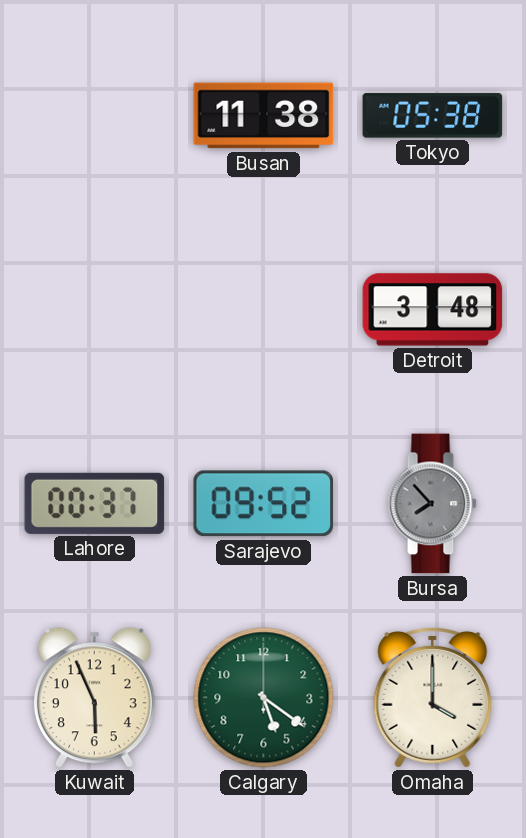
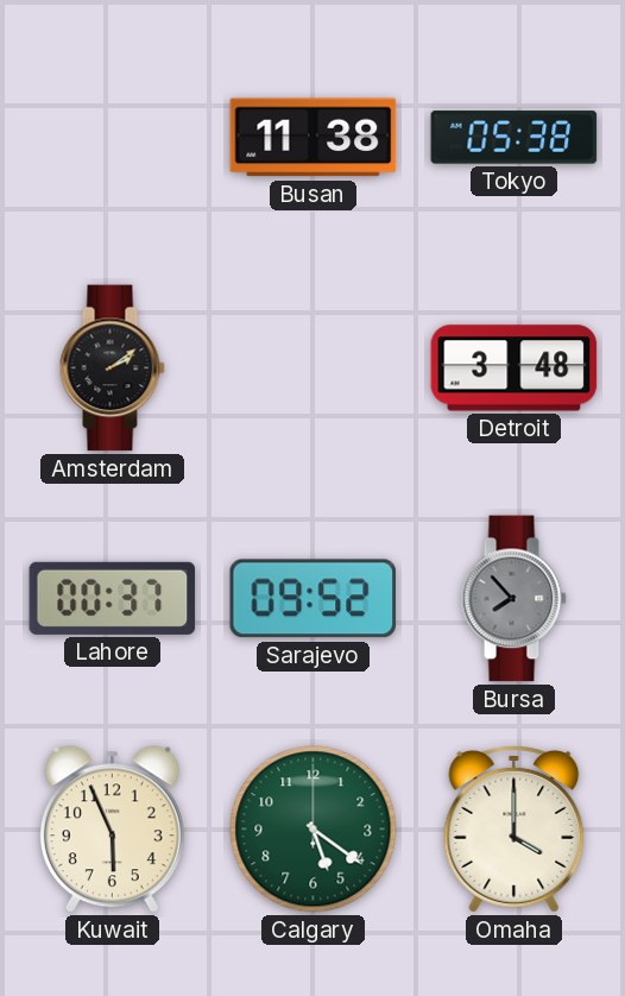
Amsterdam: none -> 2:09
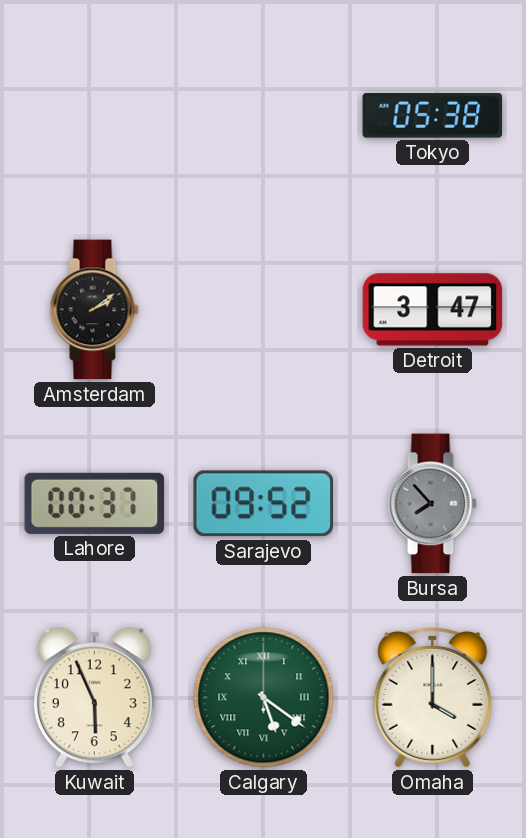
Busan: 11:38 -> none
Detroit: 3:48 -> 3:47
Calgary numerals: Arabic -> Roman
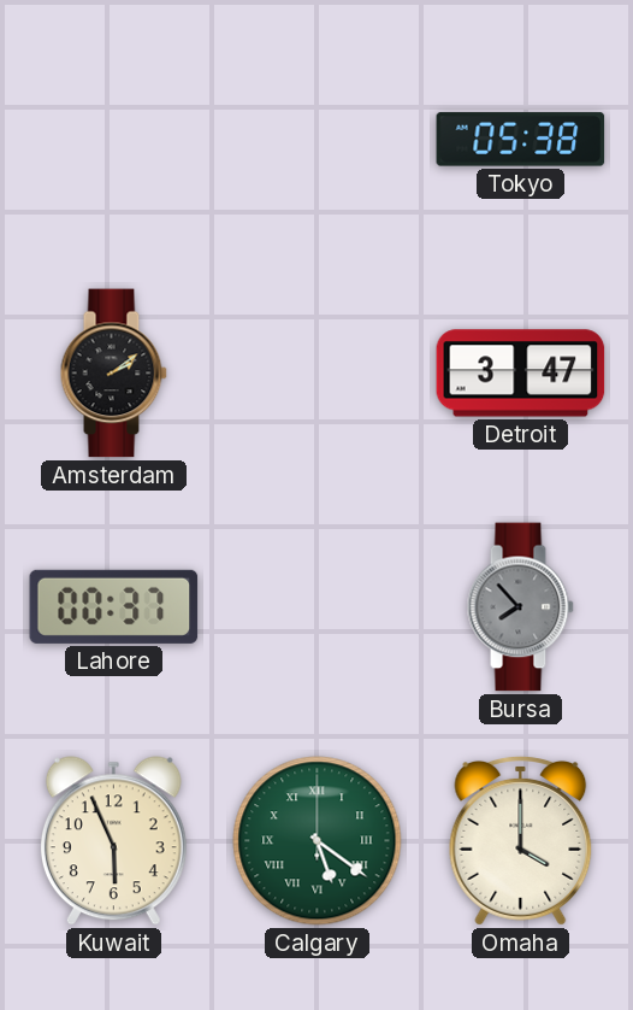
Sarajevo: 09:52 -> none
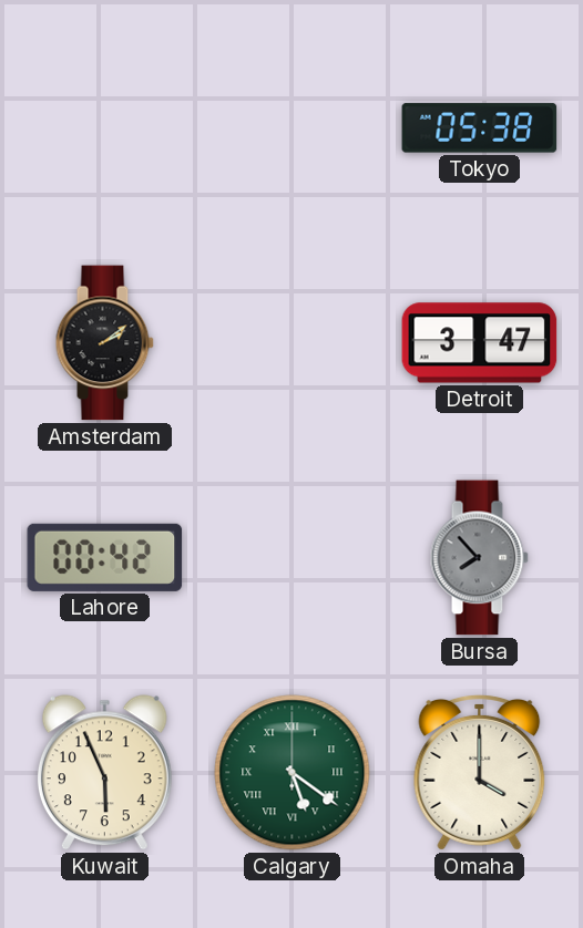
Lahore: 00:37 -> 00:42
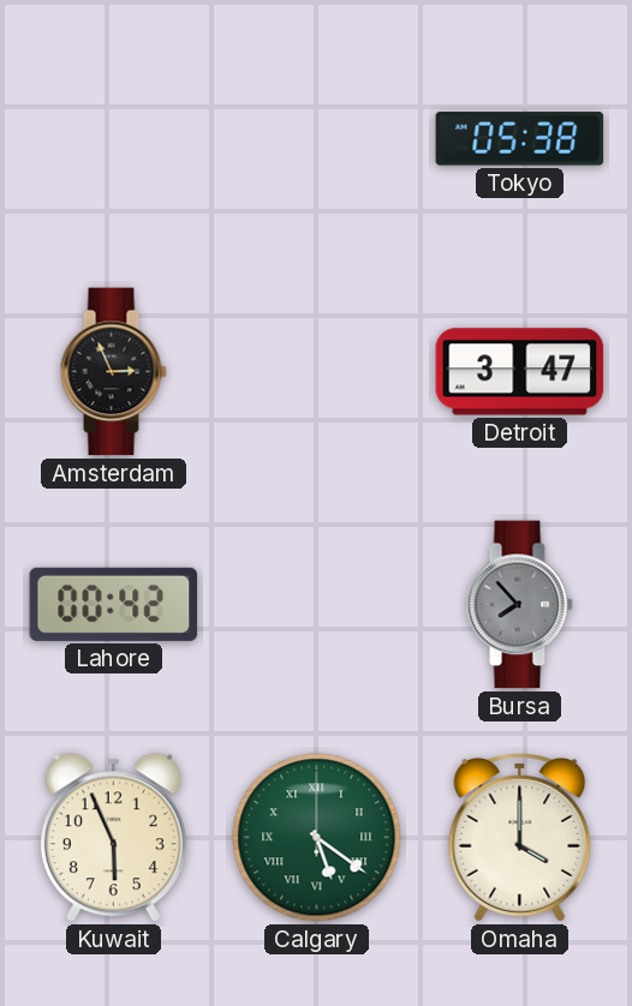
Amsterdam: 2:09 -> 2:56
